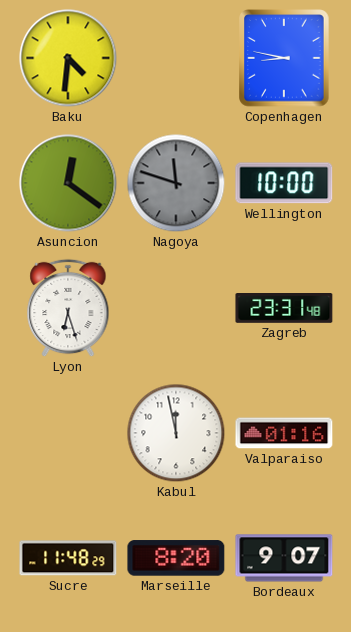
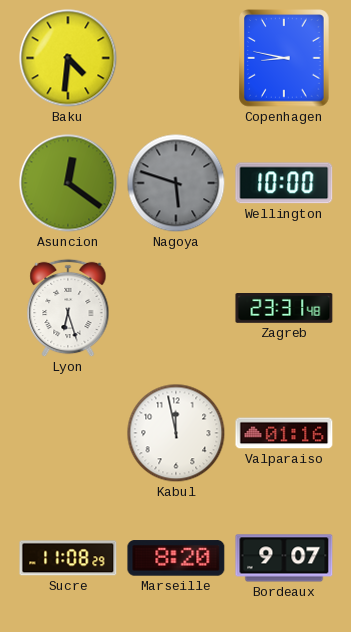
Nagoya: 11:48 -> 5:48
Sucre: 11:48 -> 11:08
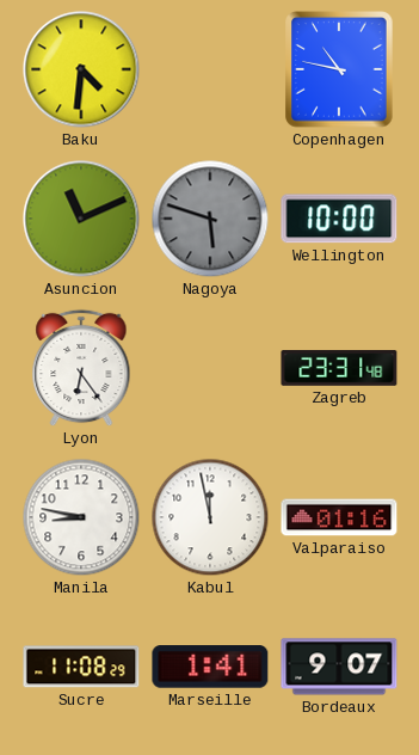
Copenhagen: 8:47 -> 10:47
Asuncion: 12:21 -> 11:11
Lyon: 6:27 -> 6:24
Manila: none -> 8:47
Marseille: 8:20 -> 1:41
